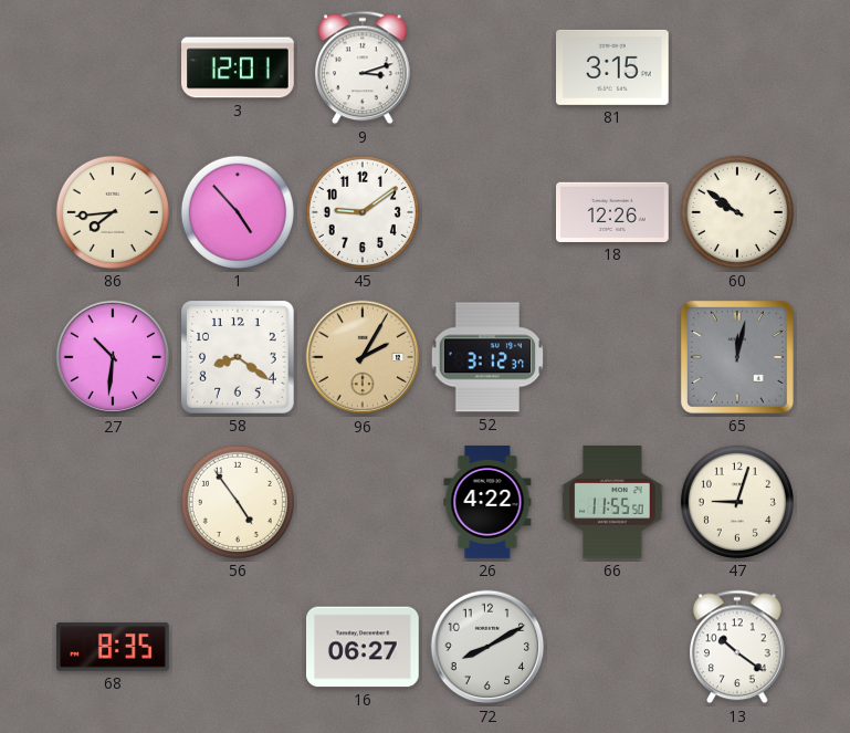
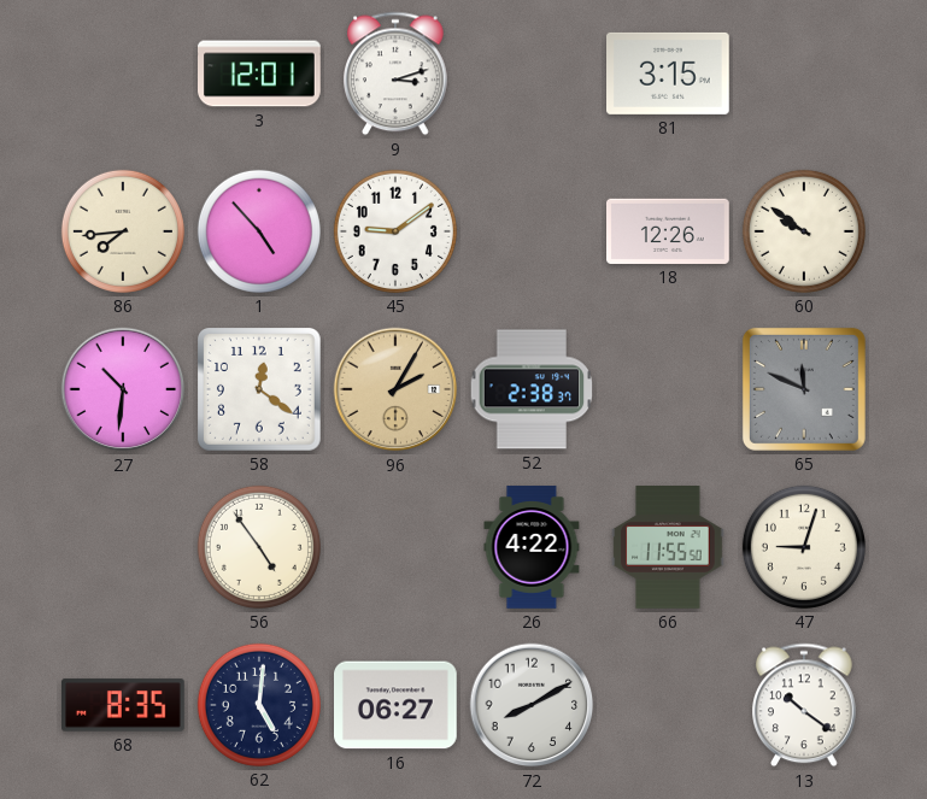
58: 8:21 -> 12:21
52: 3:12 -> 2:38
65: 12:02 -> 11:49
62: none -> 5:01
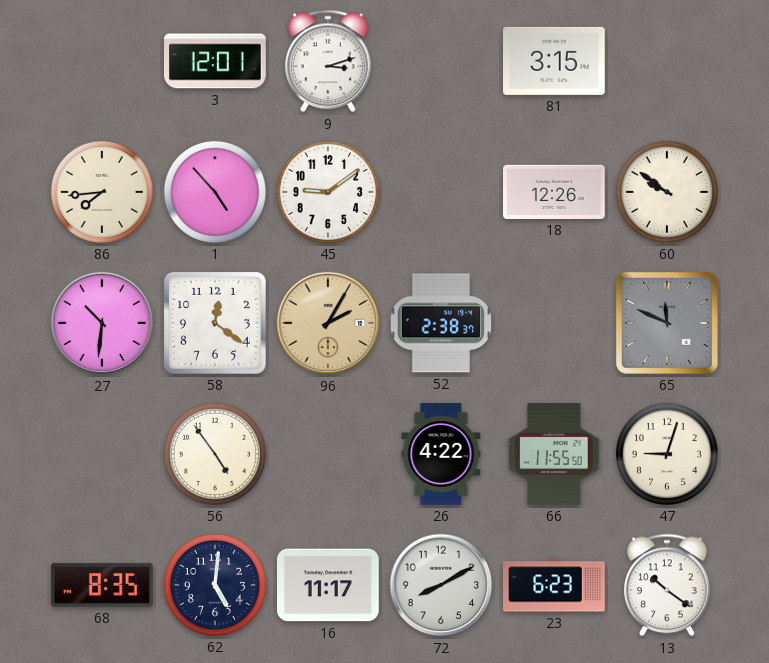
16: 06:27 -> 11:17
23: none -> 6:23
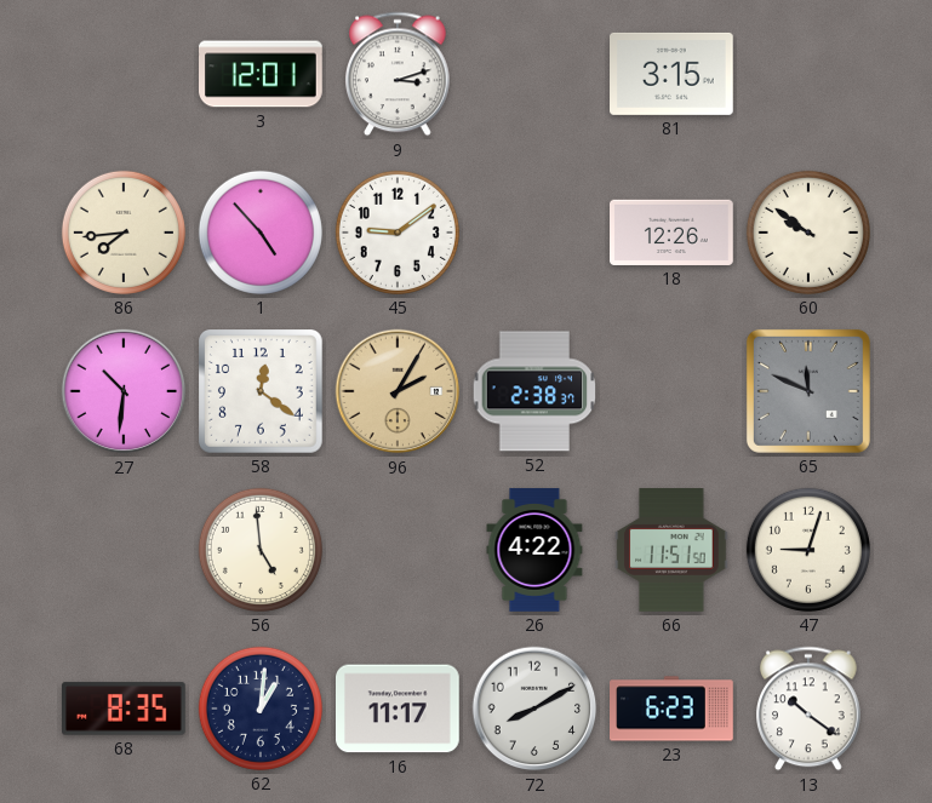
56: 4:54 -> 4:59
66: 11:55 -> 11:51
62: 5:01 -> 1:01
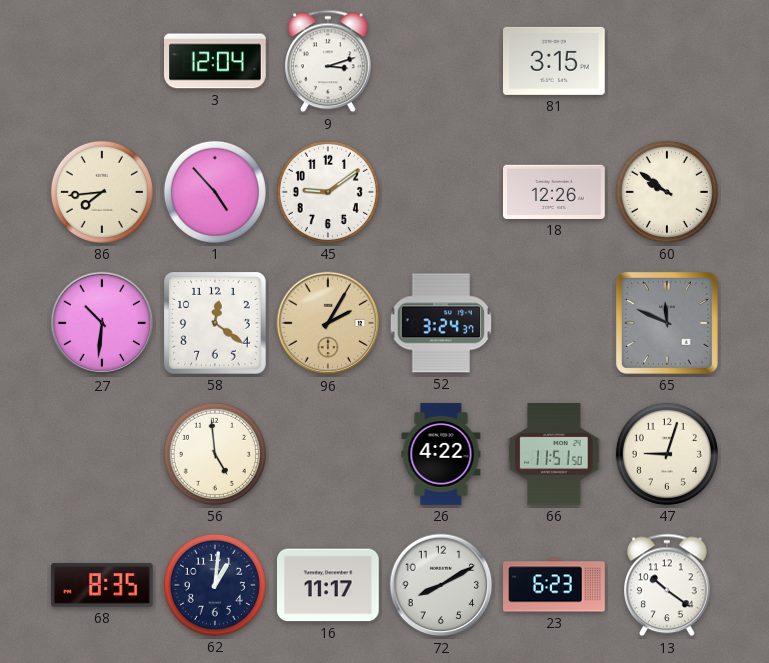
3: 12:01 -> 12:04
52: 2:38 -> 3:24
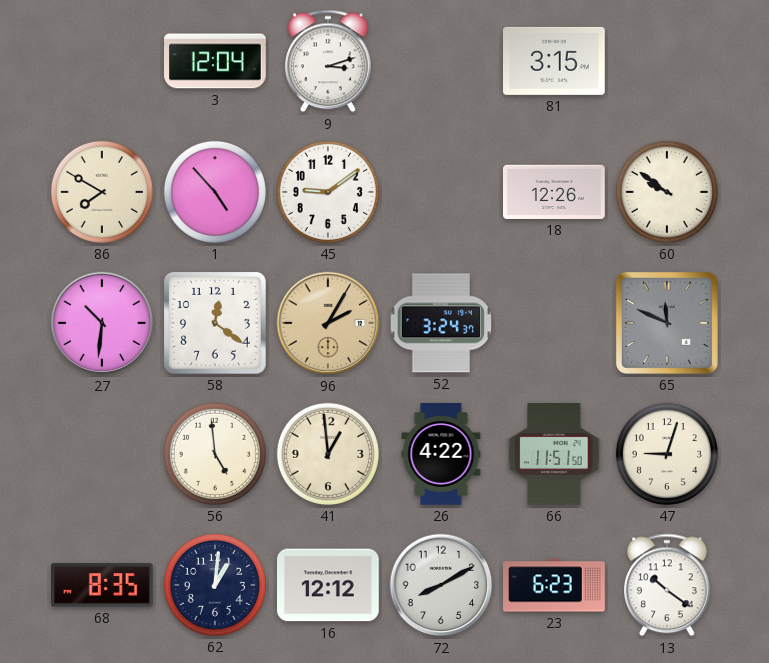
86: 7:44 -> 7:50
41: none -> 12:59
16: 11:17 -> 12:12
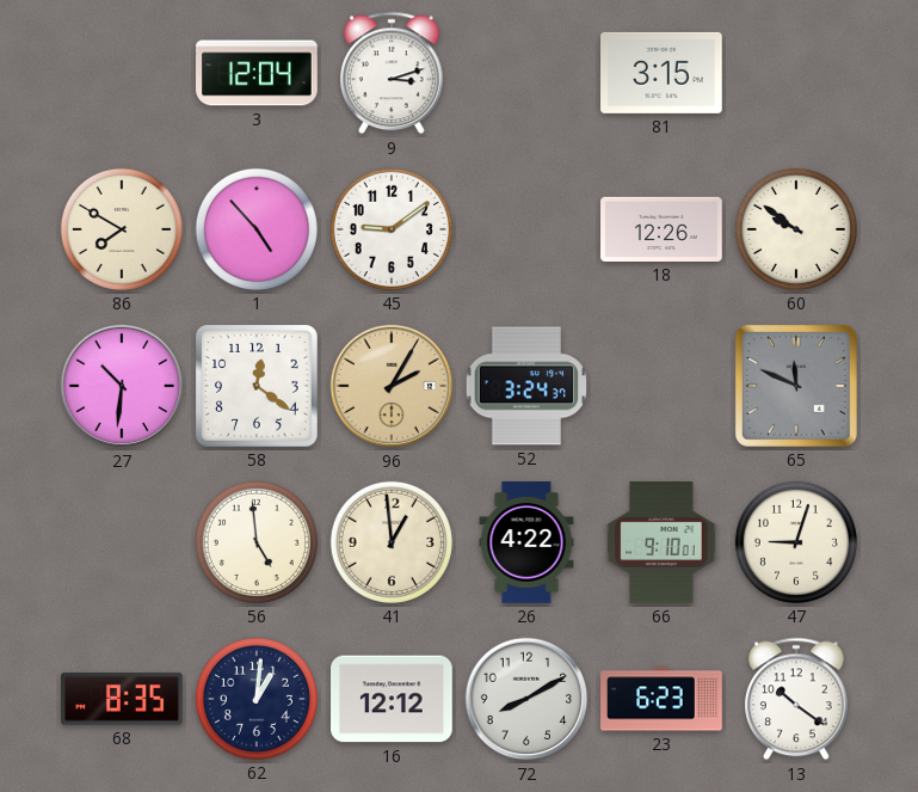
66: 11:51 -> 9:10
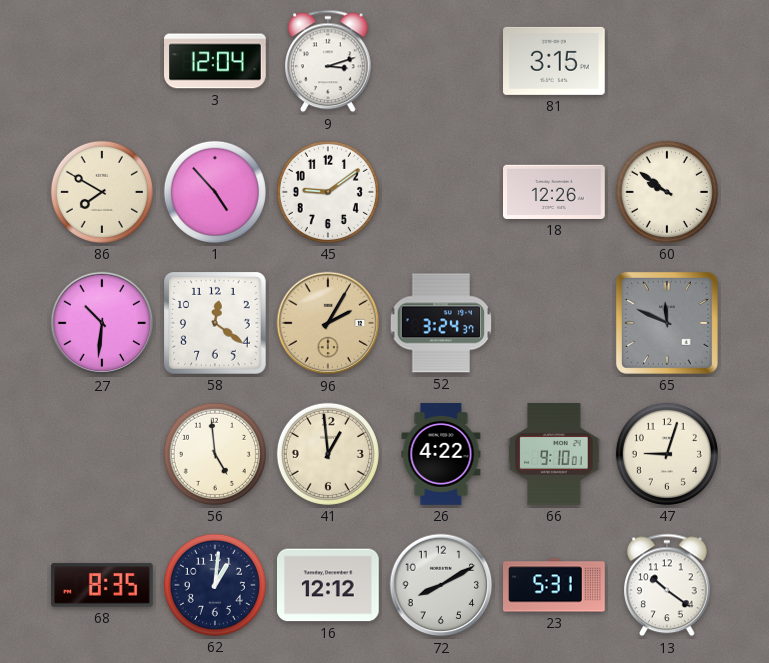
23: 6:23 -> 5:31
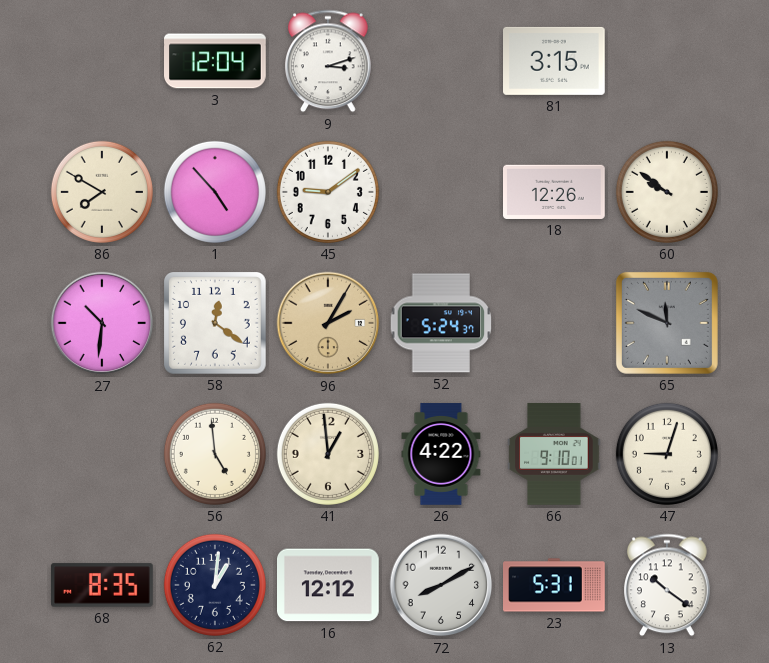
52: 3:24 -> 5:24
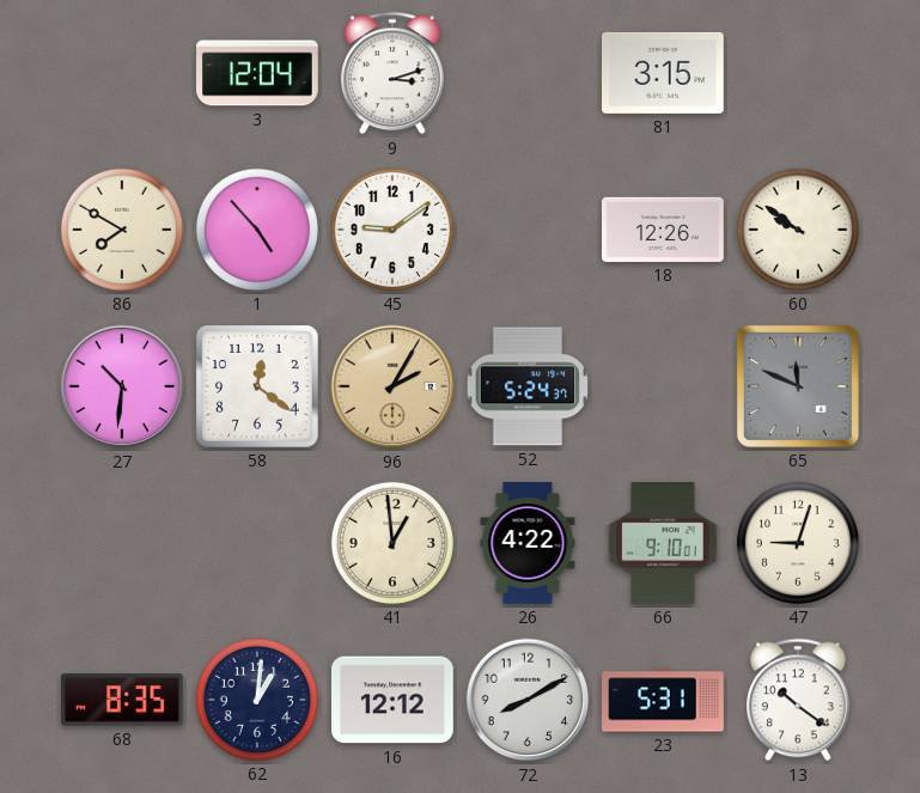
56: 4:59 -> none
